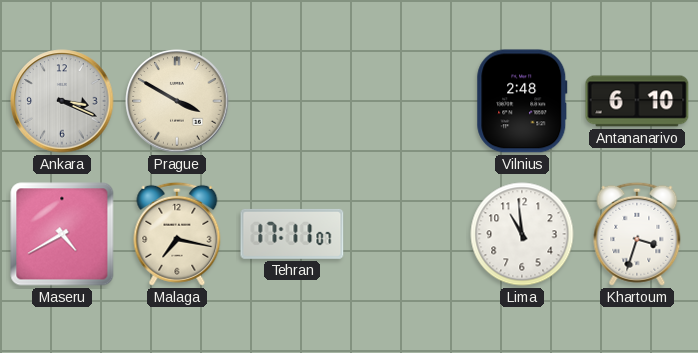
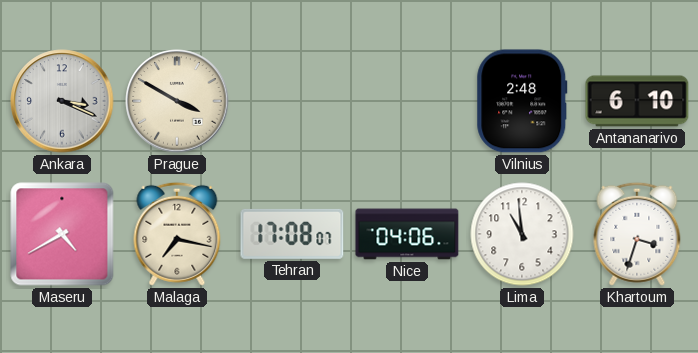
Tehran: 17:11 -> 17:08
Nice: none -> 04:06
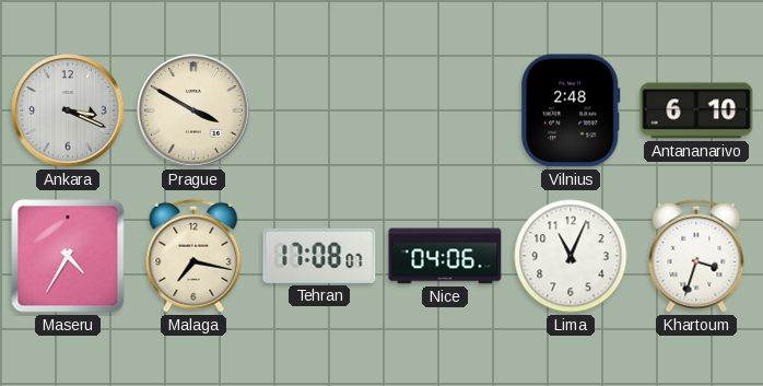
Maseru: 4:40 -> 4:35
Lima: 10:59 -> 11:04
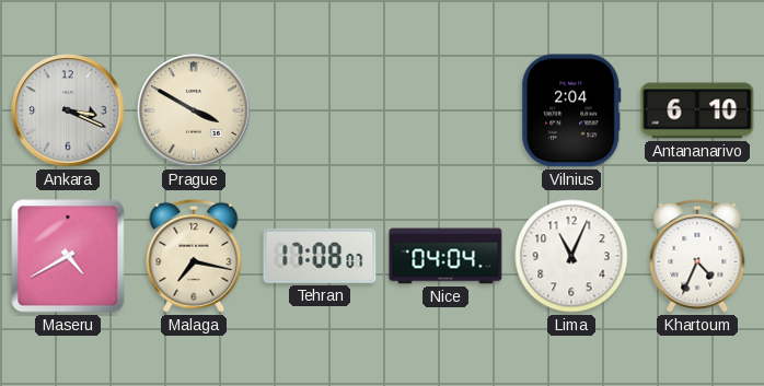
Vilnius: 2:48 -> 2:04
Maseru: 4:35 -> 4:40
Nice: 04:06 -> 04:04
Khartoum: 3:33 -> 4:34
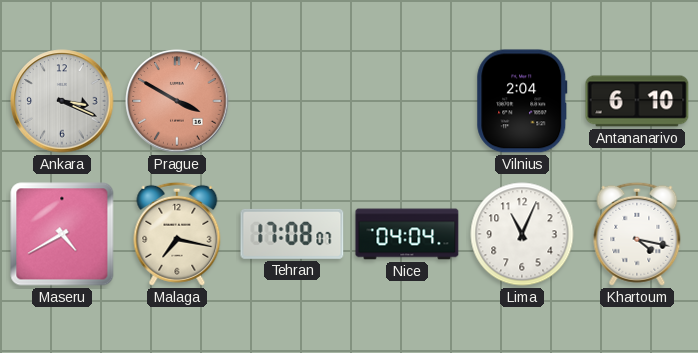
Prague dial: cream -> salmon
Khartoum: 4:34 -> 4:17
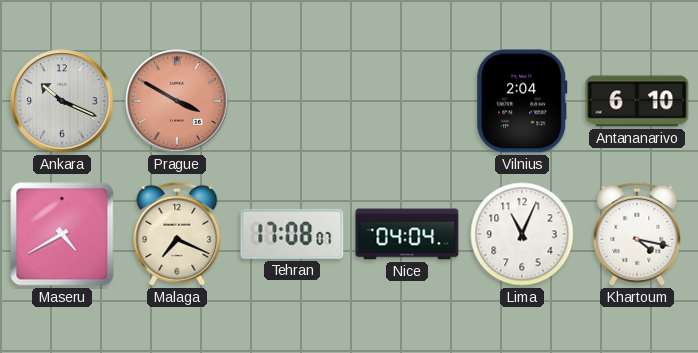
Ankara: 3:19 -> 10:19
Malaga: 7:17 -> 7:19
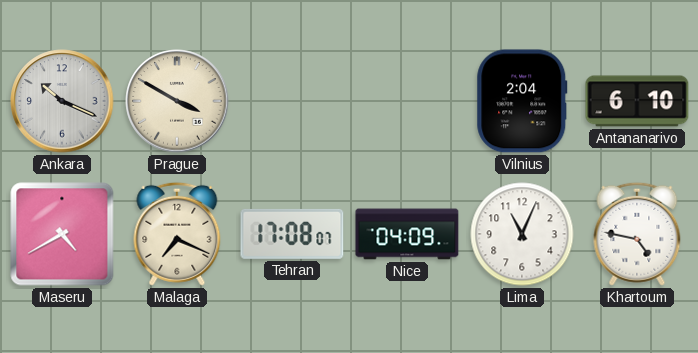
Prague dial: salmon -> cream
Nice: 04:04 -> 04:09
Khartoum: 4:17 -> 4:47
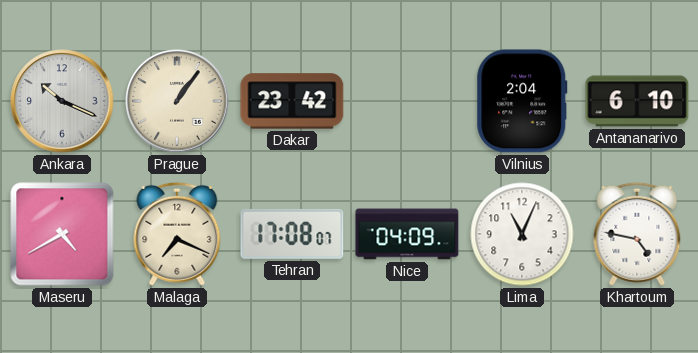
Prague: 3:50 -> 1:06
Dakar: none -> 23:42
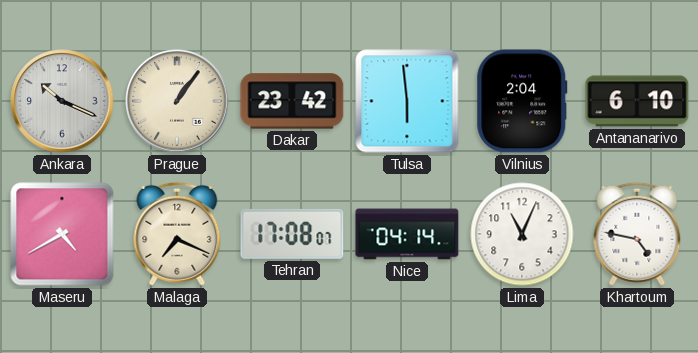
Tulsa: none -> 5:59
Nice: 04:09 -> 04:14
